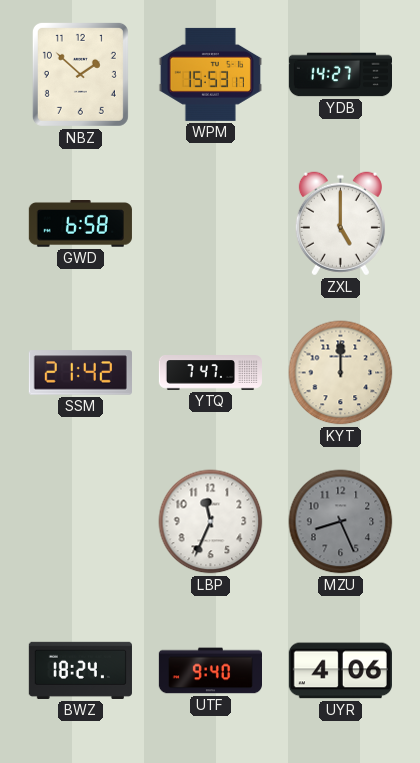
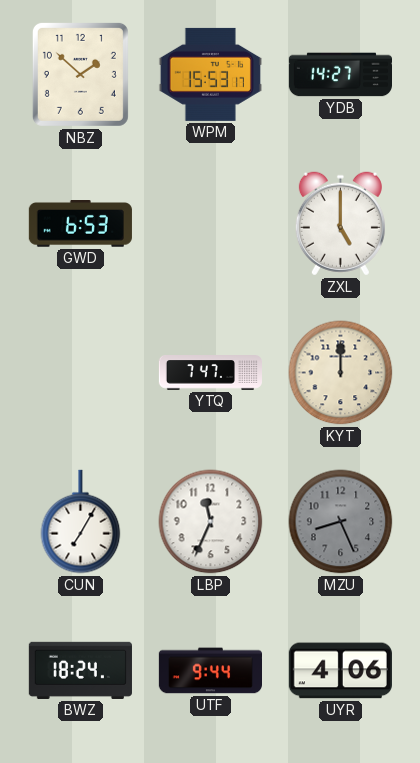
GWD: 6:58 -> 6:53
SSM: 21:42 -> none
CUN: none -> 7:05
UTF: 9:40 -> 9:44
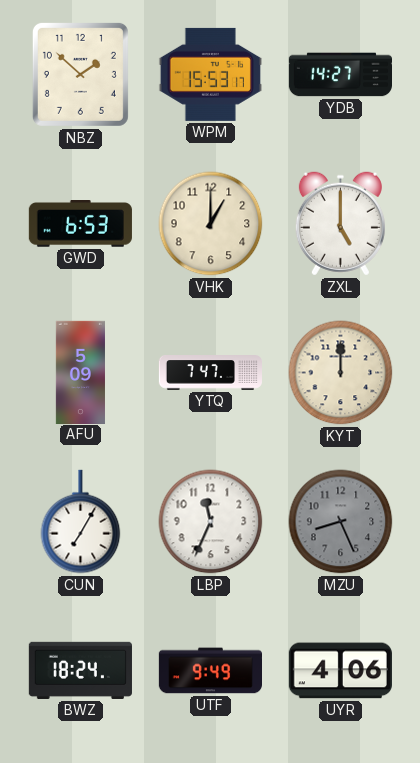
VHK: none -> 1:00
AFU: none -> 5:09
UTF: 9:44 -> 9:49
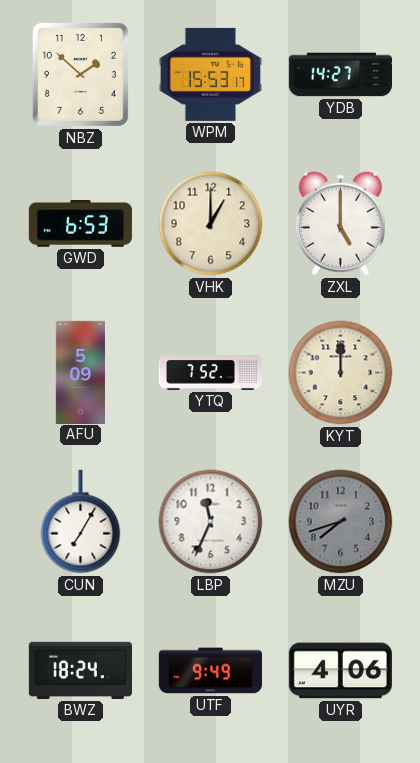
YTQ: 7:47 -> 7:52
MZU: 8:26 -> 7:42
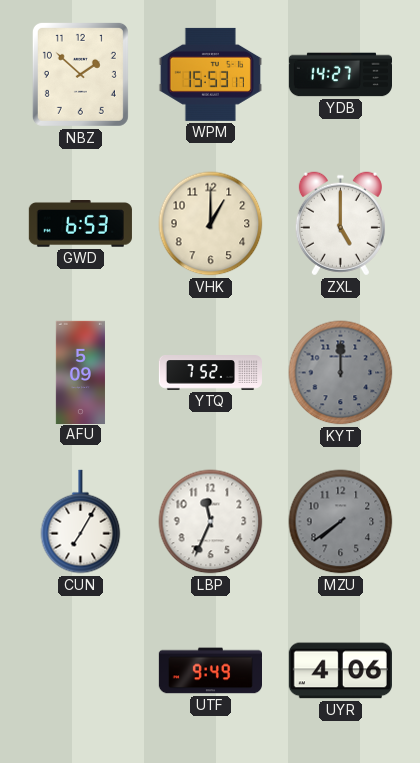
KYT dial: cream -> grey
MZU: 7:42 -> 7:39
BWZ: 18:24 -> none
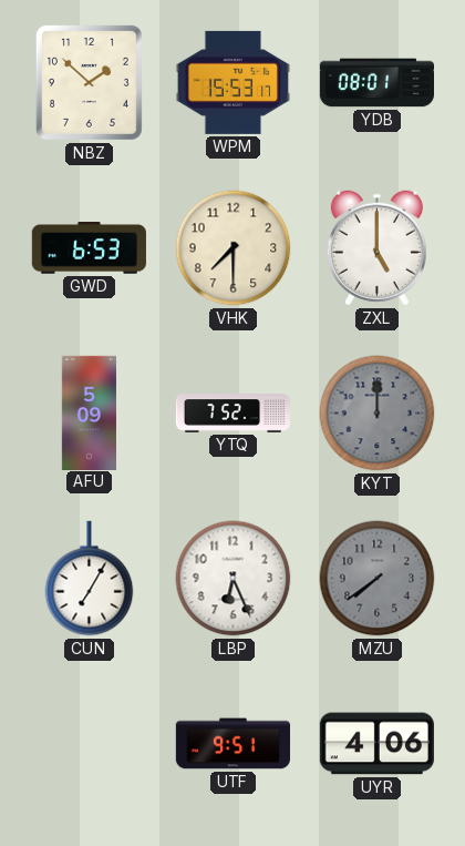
YDB: 14:27 -> 08:01
VHK: 1:00 -> 7:30
LBP: 11:34 -> 6:26
UTF: 9:49 -> 9:51
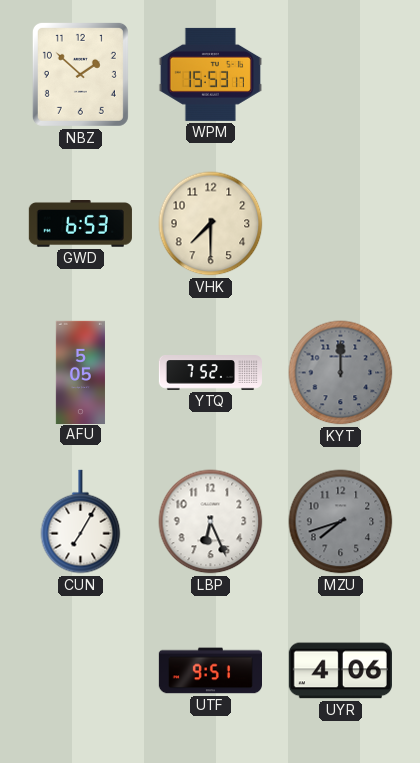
YDB: 08:01 -> none
ZXL: 5:00 -> none
AFU: 5:09 -> 5:05
MZU: 7:39 -> 7:42
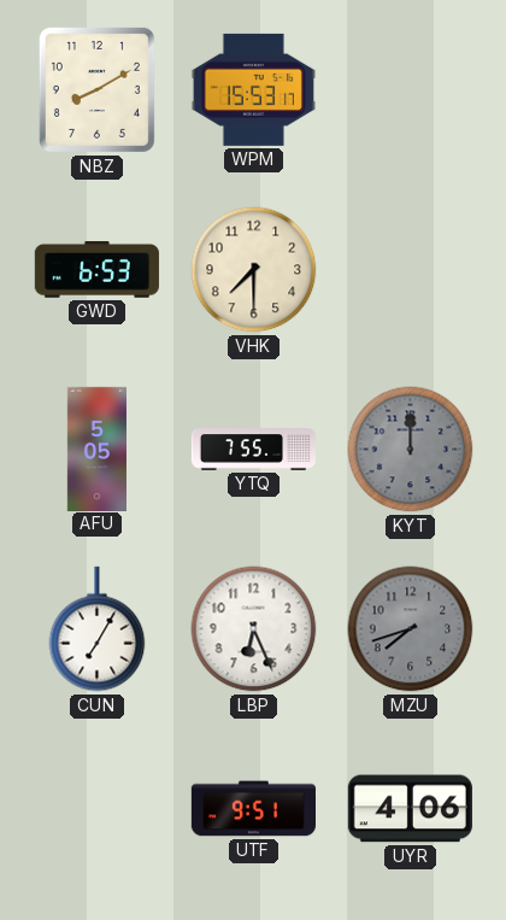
NBZ: 1:52 -> 8:10
YTQ: 7:52 -> 7:55
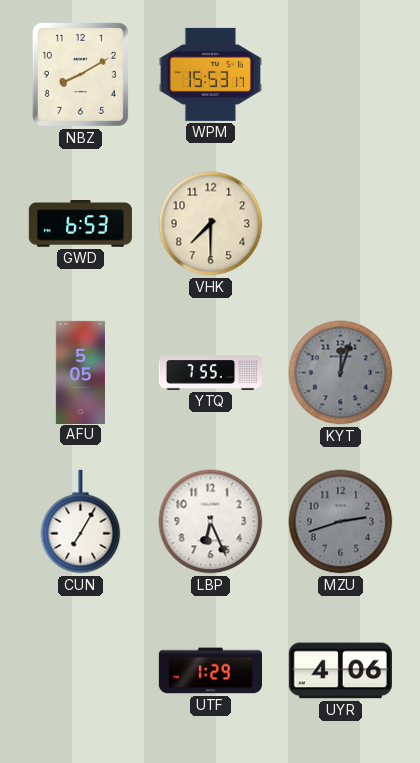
KYT: 12:00 -> 12:03
MZU: 7:42 -> 2:42
UTF: 9:51 -> 1:29
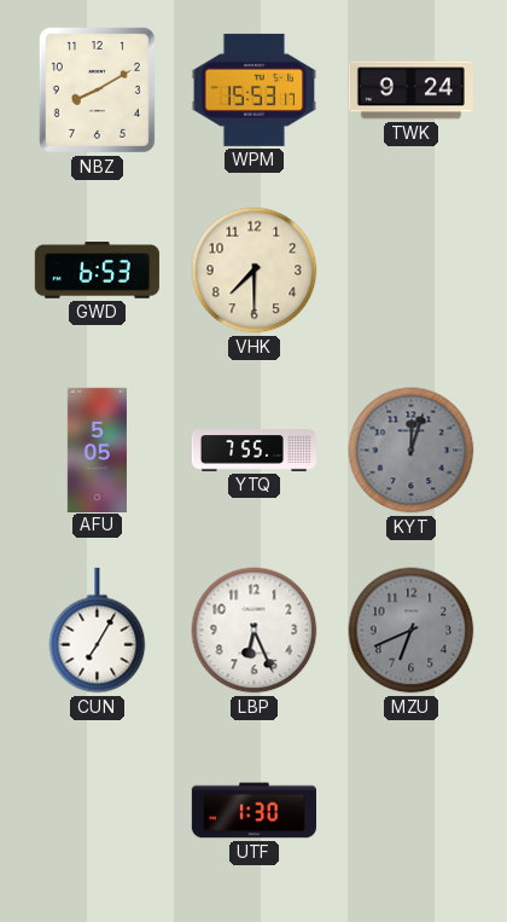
TWK: none -> 9:24
MZU: 2:42 -> 6:41
UTF: 1:29 -> 1:30
UYR: 4:06 -> none
